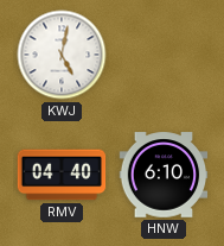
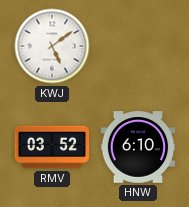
KWJ: 5:02 -> 5:09
RMV: 04:40 -> 03:52
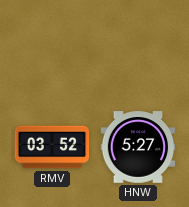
KWJ: 5:09 -> none
HNW: 6:10 -> 5:27
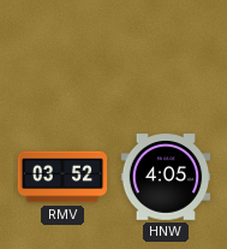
HNW: 5:27 -> 4:05
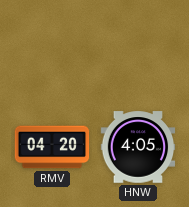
RMV: 03:52 -> 04:20
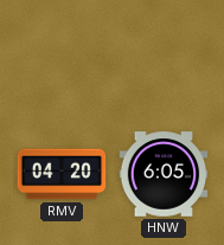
HNW: 4:05 -> 6:05
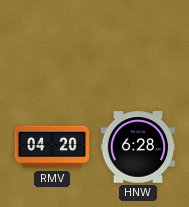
HNW: 6:05 -> 6:28
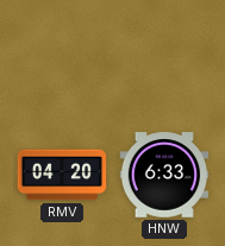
HNW: 6:28 -> 6:33
